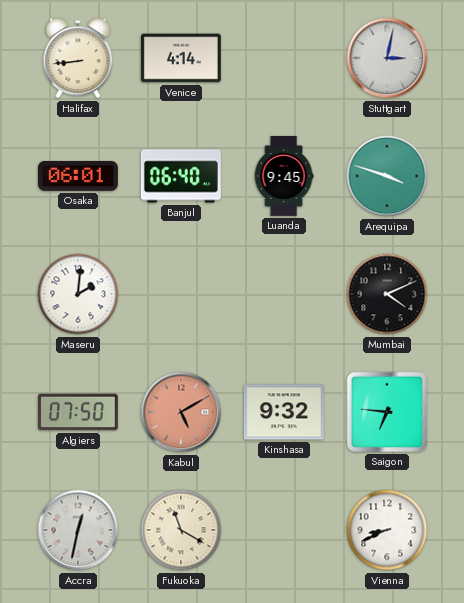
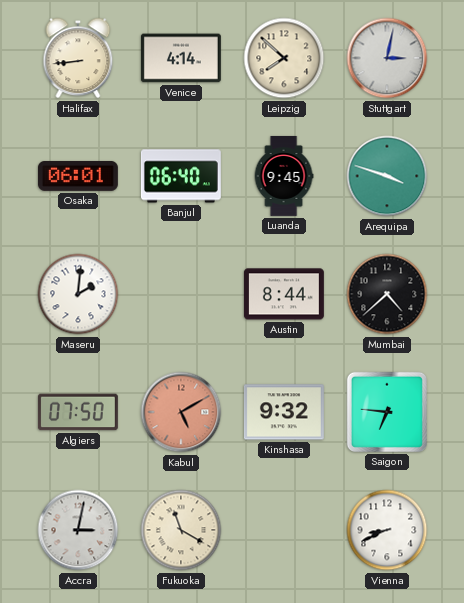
Leipzig: none -> 7:52
Austin: none -> 8:44
Mumbai: 4:11 -> 4:38
Accra: 12:32 -> 3:02
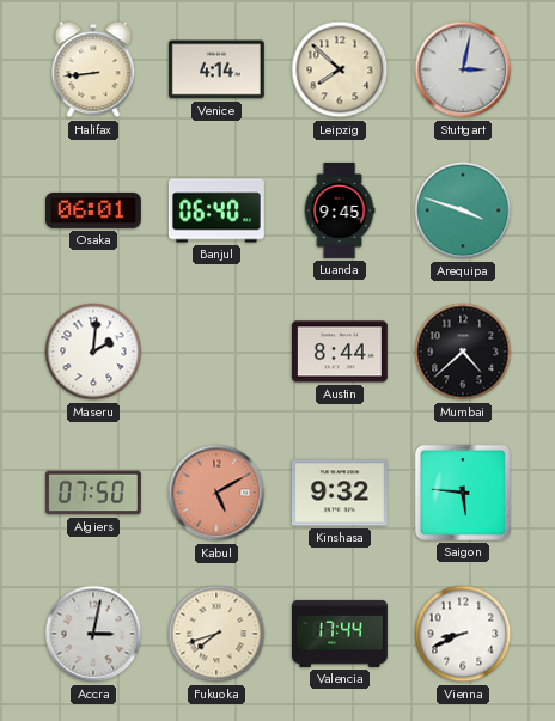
Saigon: 6:46 -> 5:46
Fukuoka: 11:20 -> 7:42
Valencia: none -> 17:44
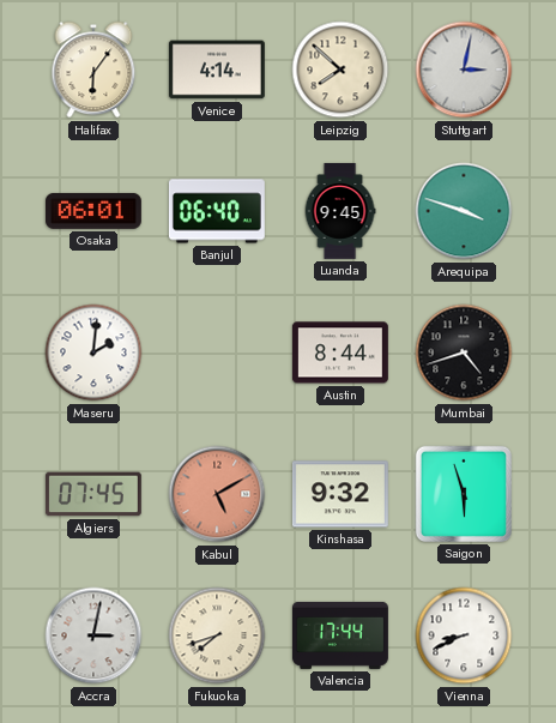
Halifax: 8:44 -> 6:06
Mumbai: 4:38 -> 4:42
Algiers: 07:50 -> 07:45
Saigon: 5:46 -> 5:57
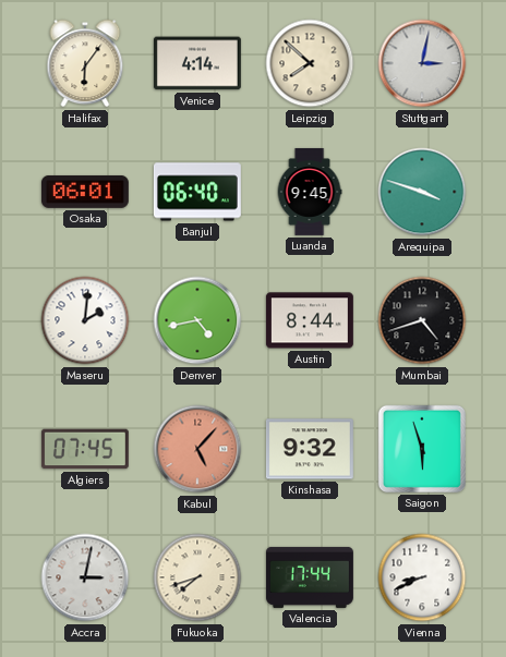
Denver: none -> 4:43
Kabul: 5:10 -> 5:07
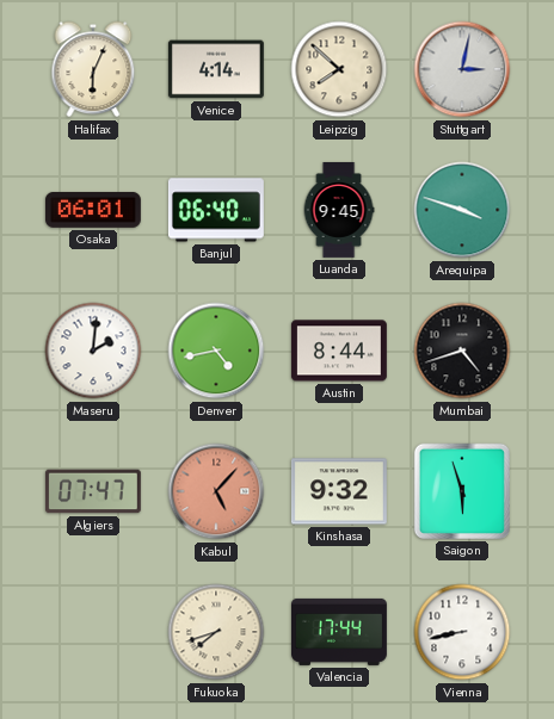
Halifax: 6:06 -> 6:04
Algiers: 07:45 -> 07:47
Accra: 3:02 -> none
Vienna: 8:41 -> 8:43
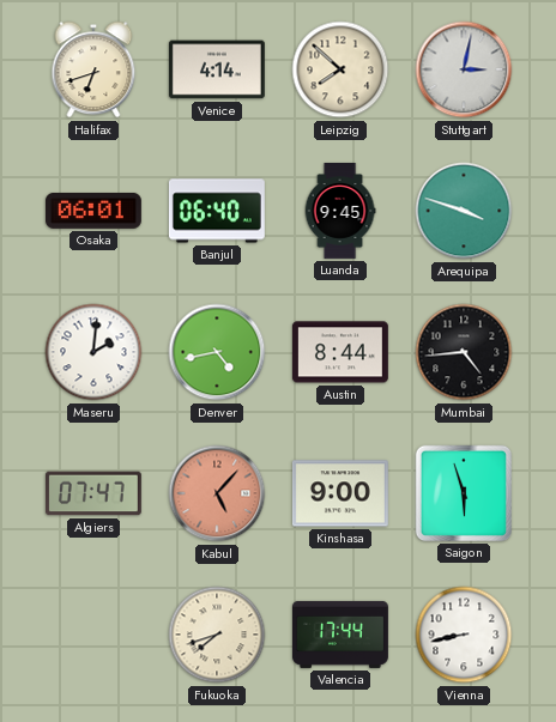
Halifax: 6:04 -> 6:42
Mumbai: 4:42 -> 4:44
Kinshasa: 9:32 -> 9:00
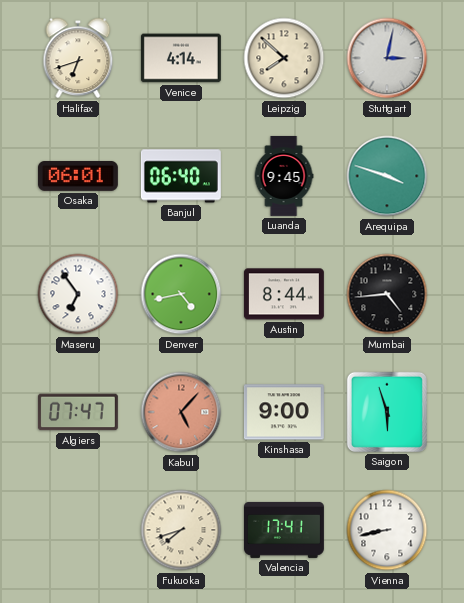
Maseru: 2:01 -> 6:54
Valencia: 17:44 -> 17:41
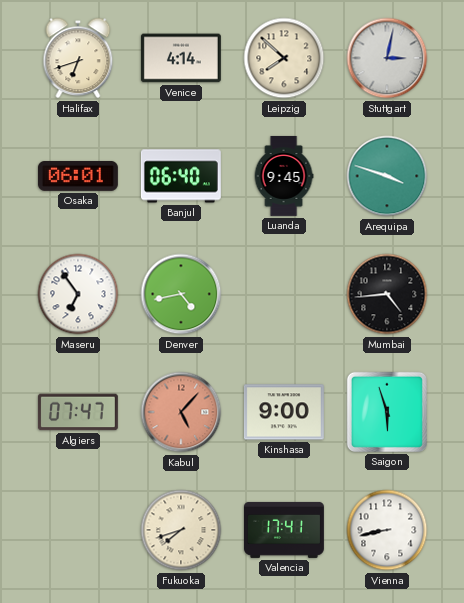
Austin: 8:44 -> none
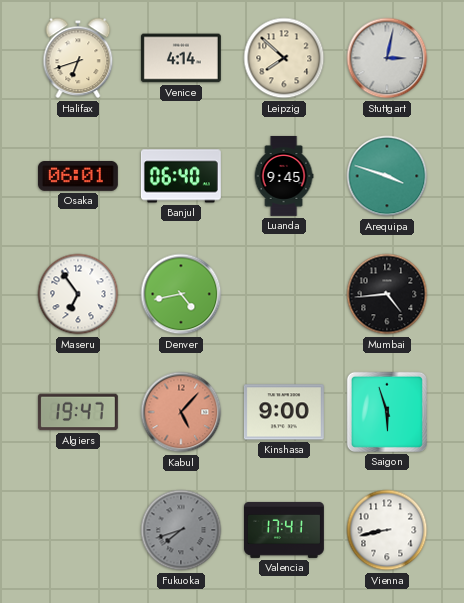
Algiers: 07:47 -> 19:47
Fukuoka dial: cream -> grey
